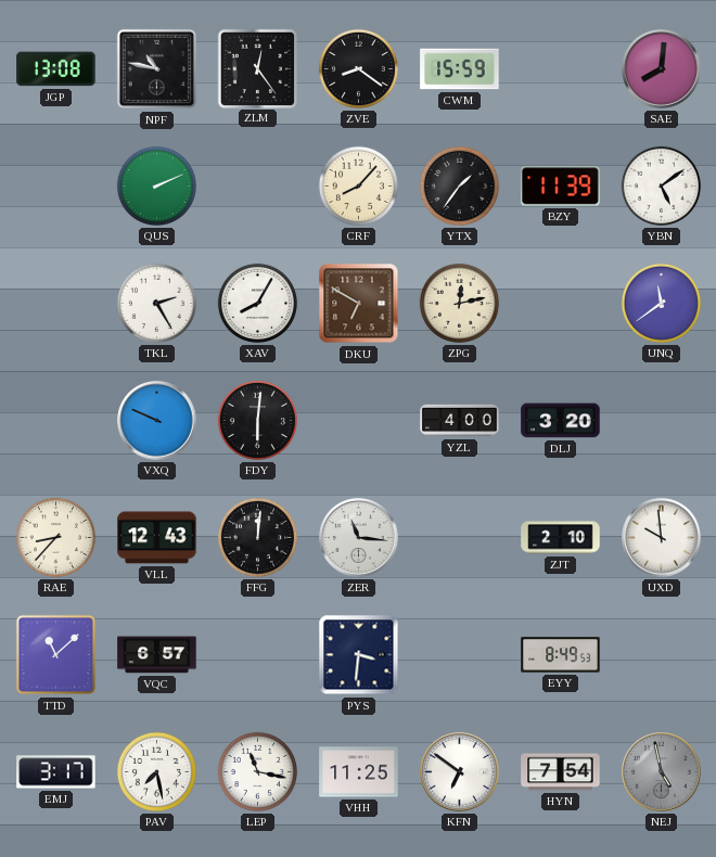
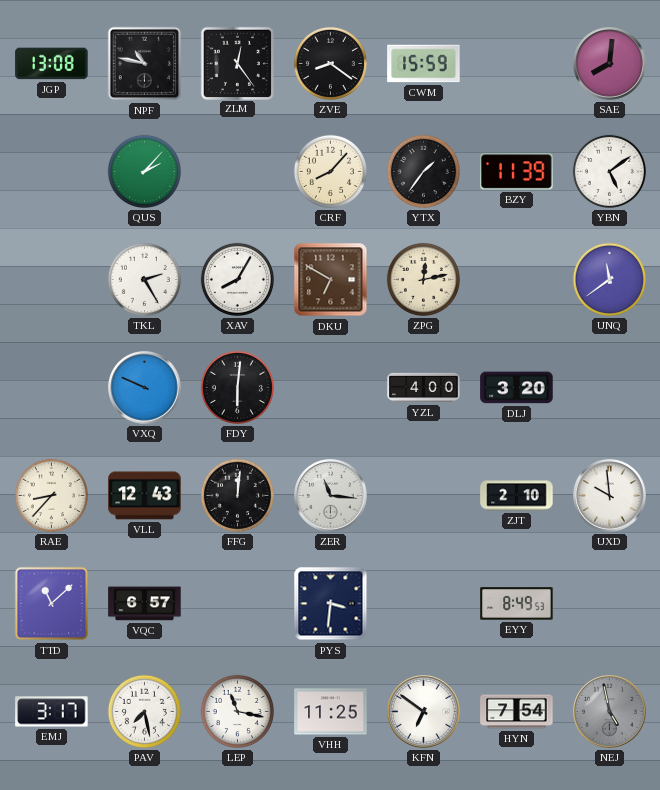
QUS: 2:11 -> 2:07
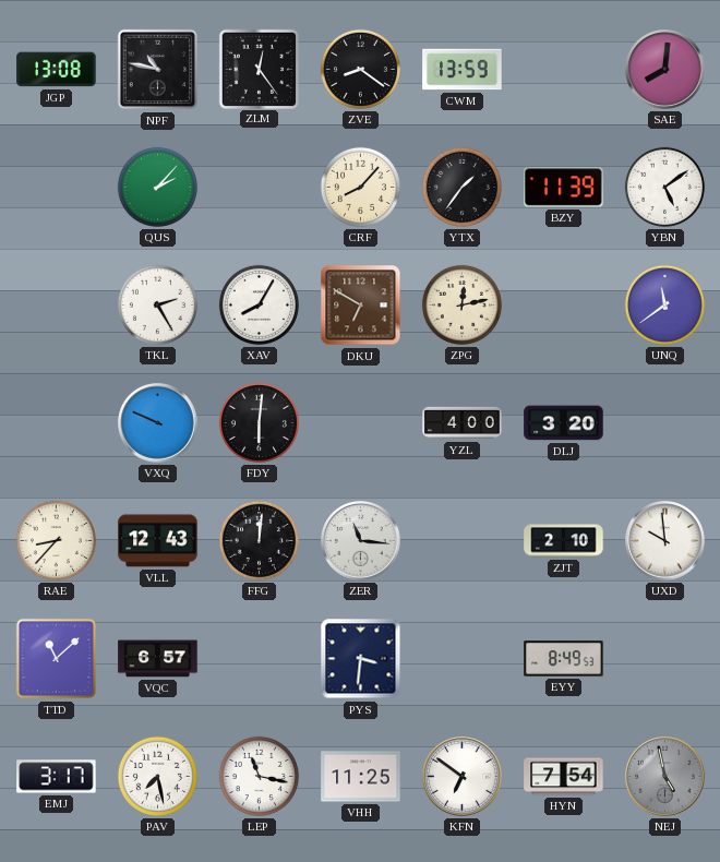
CWM: 15:59 -> 13:59
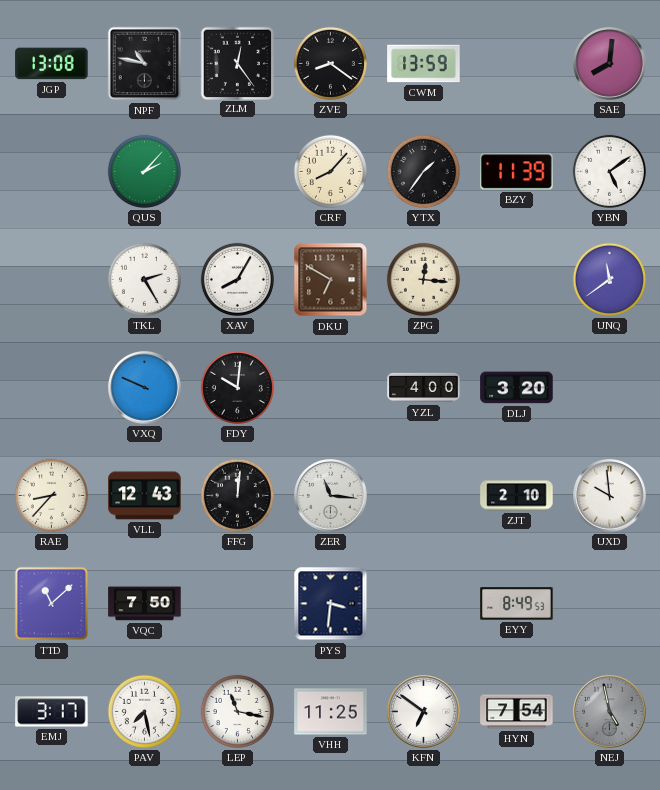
ZPG: 12:13 -> 12:16
FDY: 6:01 -> 10:01
VQC: 6:57 -> 7:50
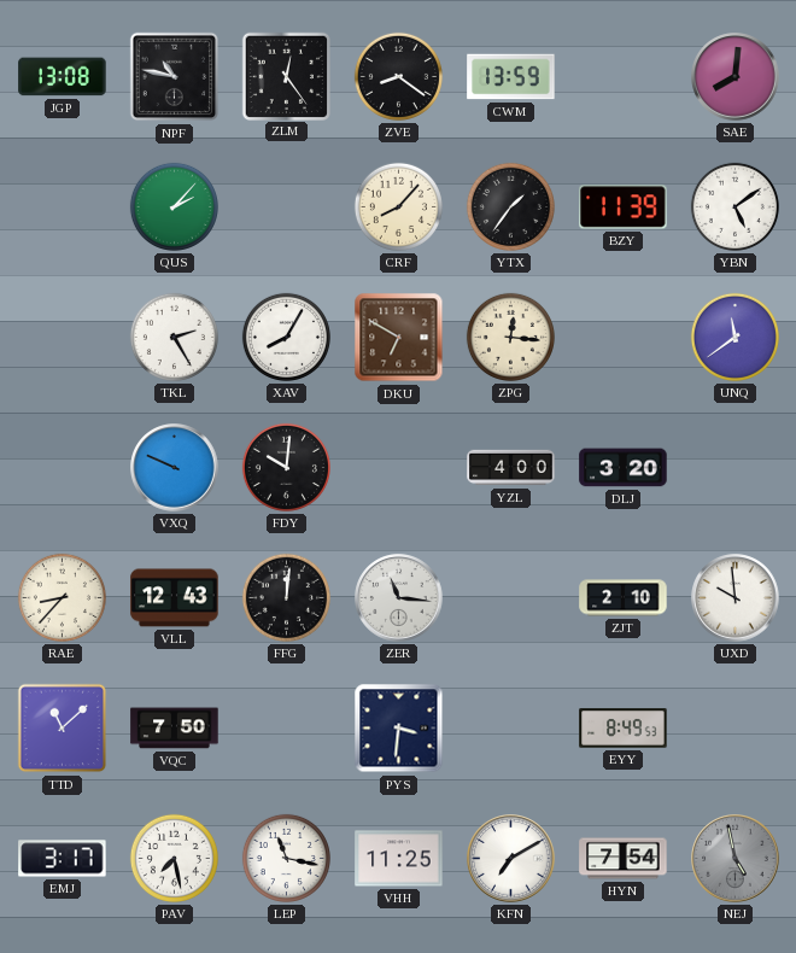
KFN: 6:51 -> 7:10
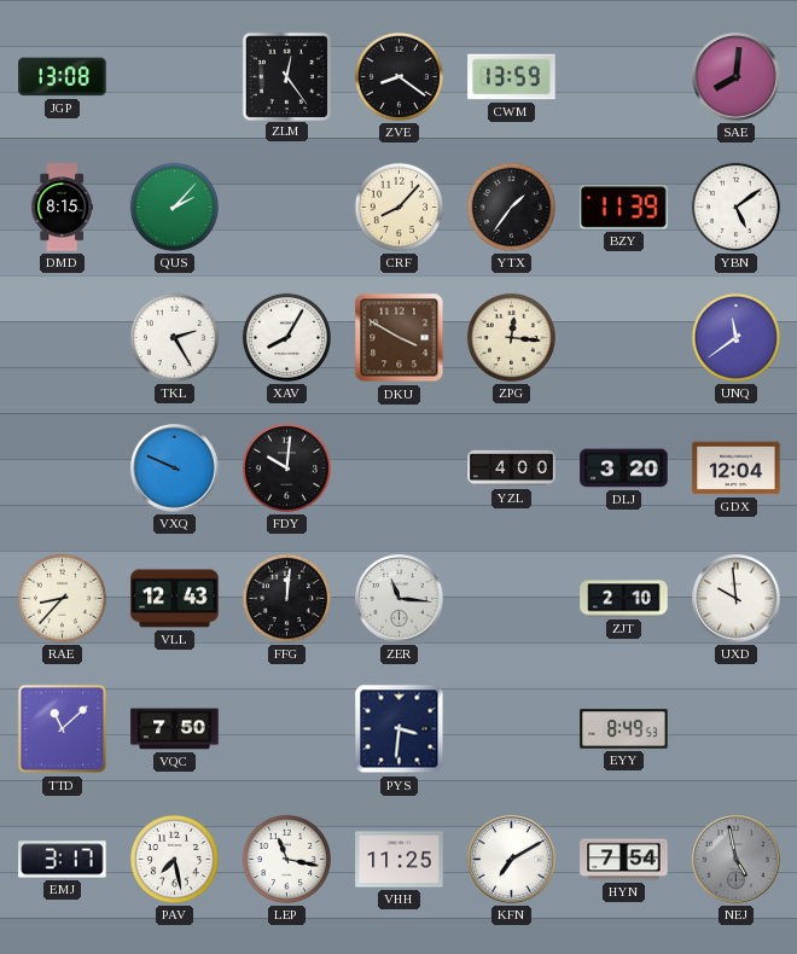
NPF: 10:47 -> none
DMD: none -> 8:15
DKU: 6:50 -> 3:50
GDX: none -> 12:04
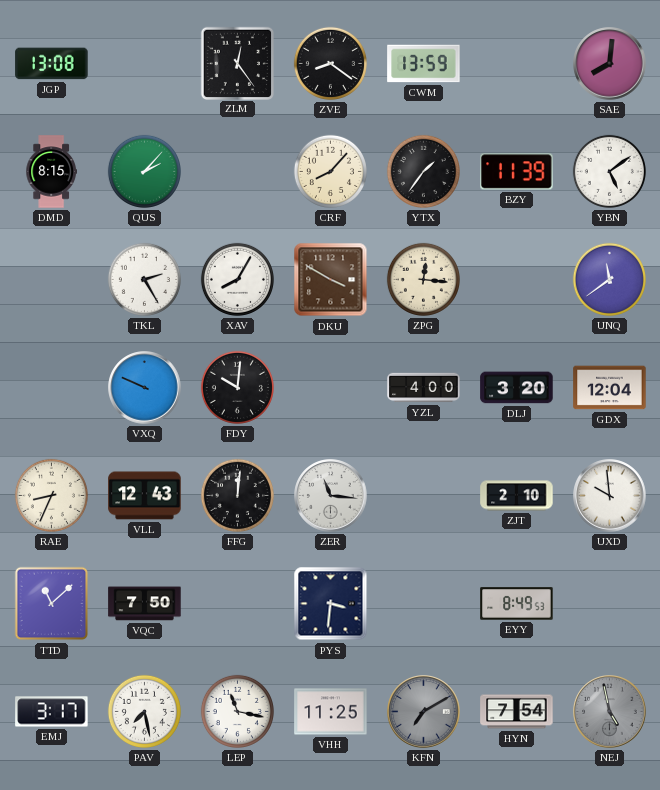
RAE: 8:37 -> 8:34
KFN dial: white -> grey
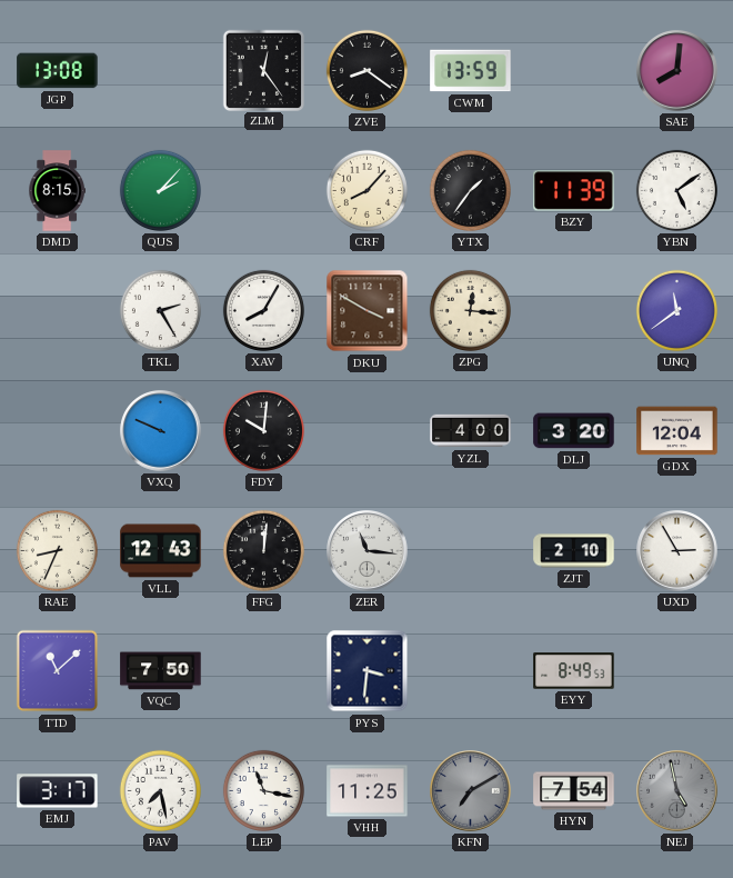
UXD: 9:59 -> 2:55
